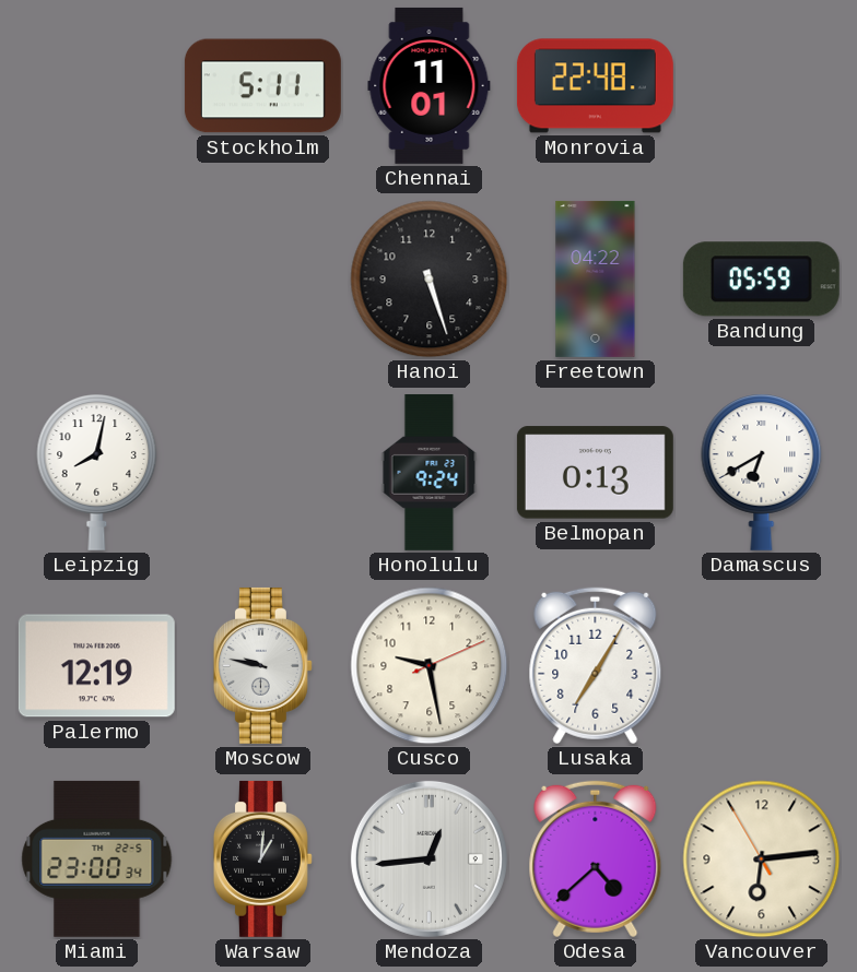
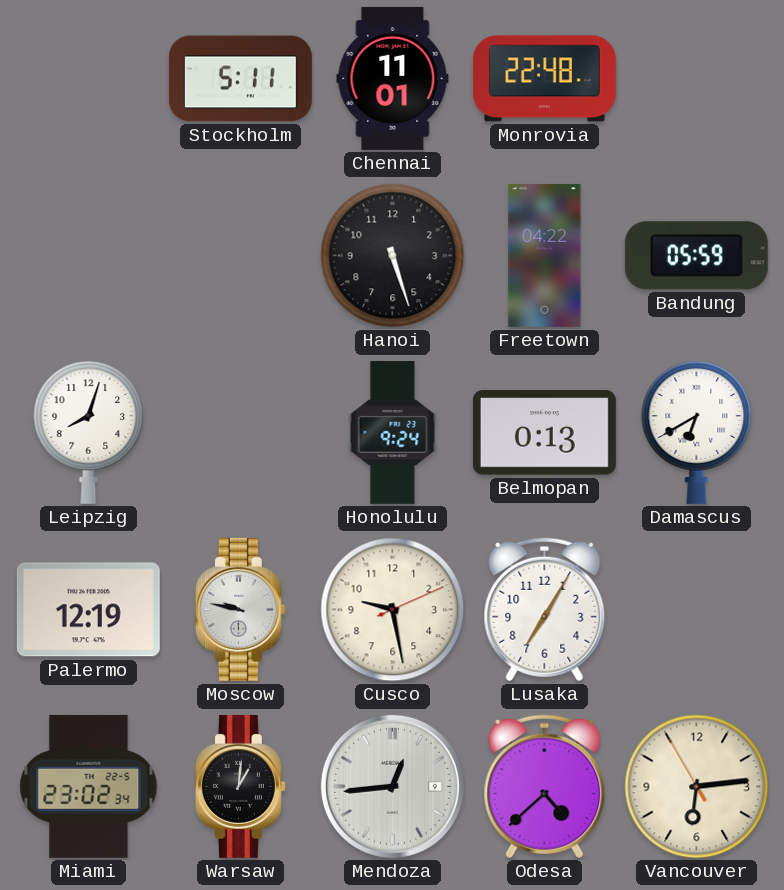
Leipzig: 8:02 -> 8:03
Miami: 23:00 -> 23:02
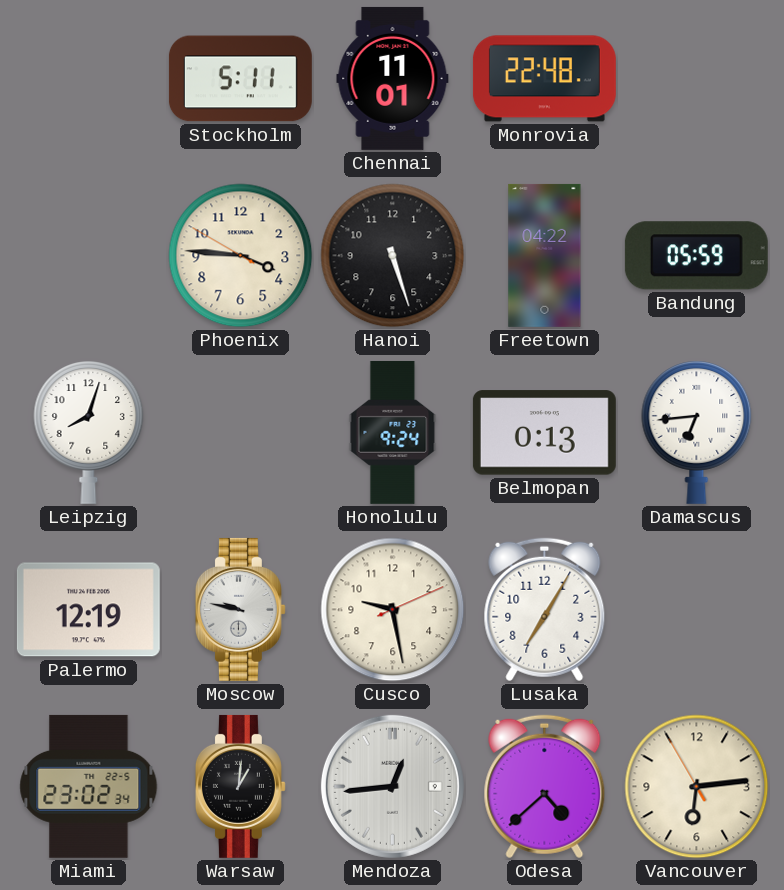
Phoenix: none -> 3:45
Damascus: 6:40 -> 6:44
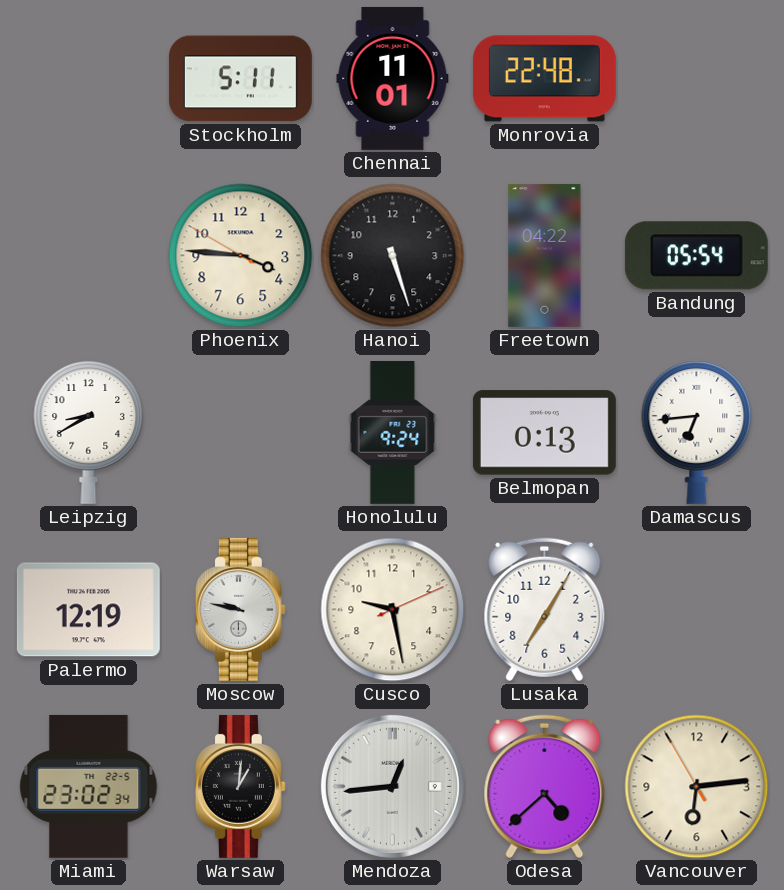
Bandung: 05:59 -> 05:54
Leipzig: 8:03 -> 8:40
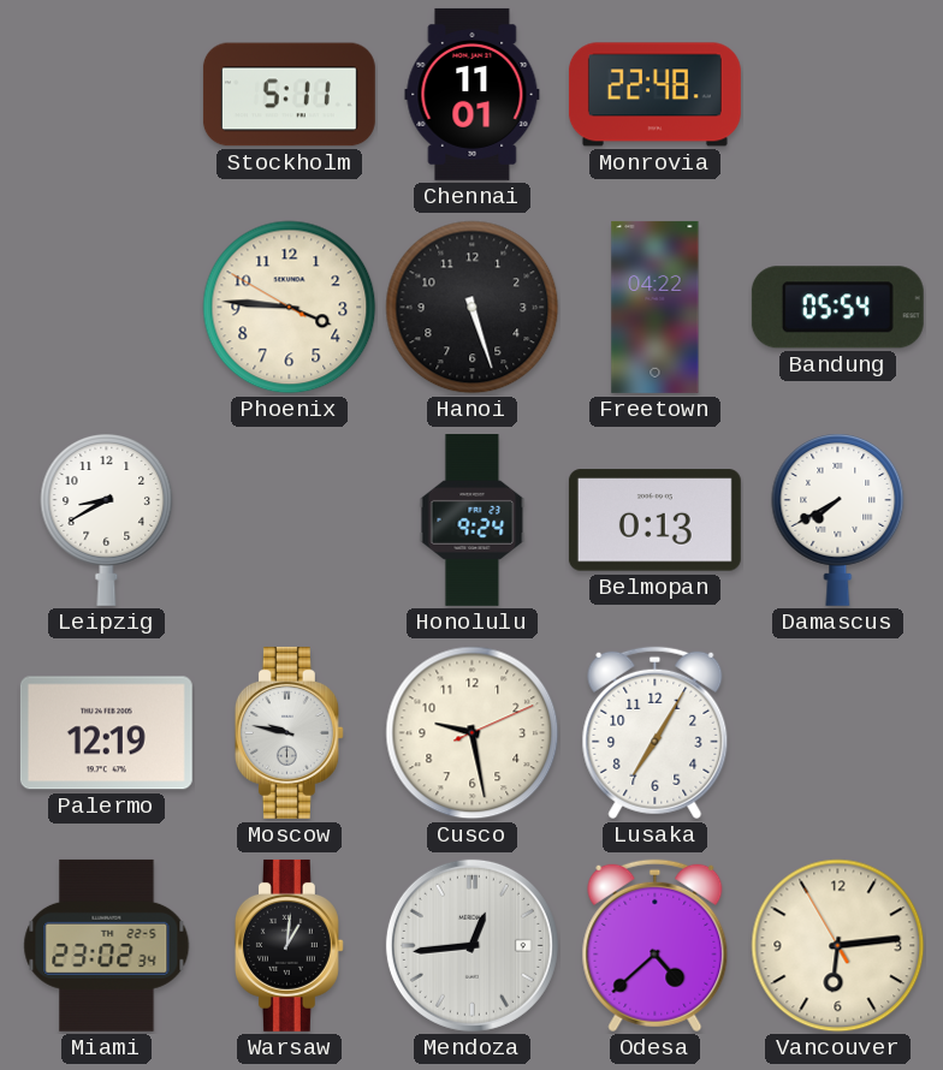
Damascus: 6:44 -> 7:40
